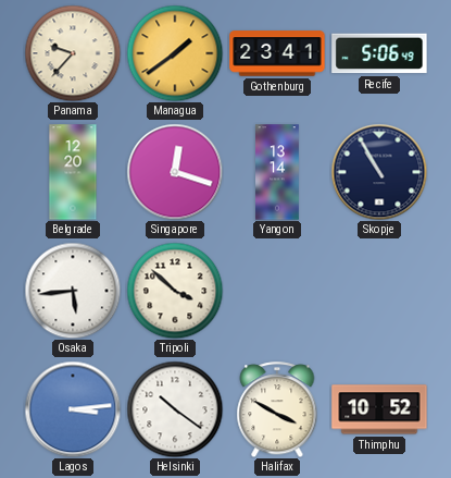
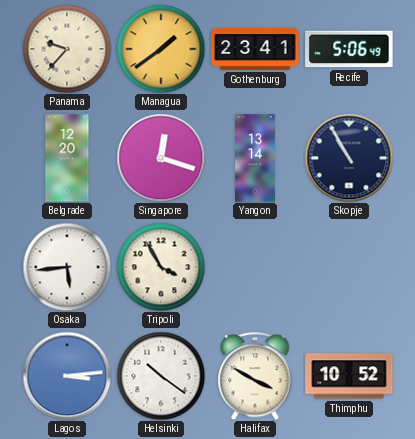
Tripoli: 3:52 -> 3:55
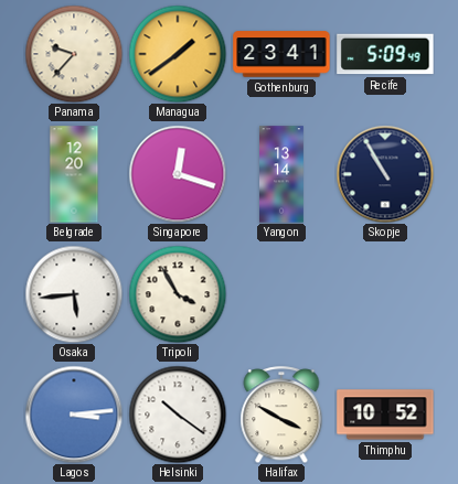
Recife: 5:06 -> 5:09
